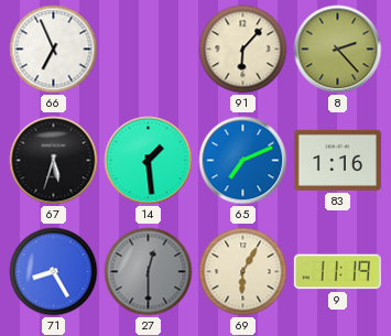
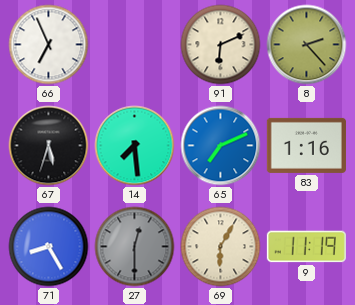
91: 6:07 -> 6:11
14: 1:29 -> 7:29
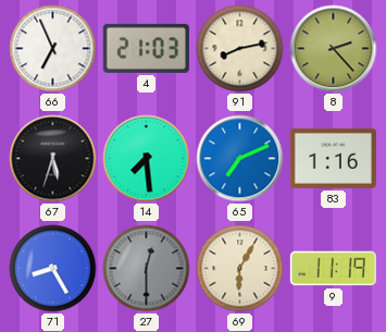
4: none -> 21:03
91: 6:11 -> 8:13
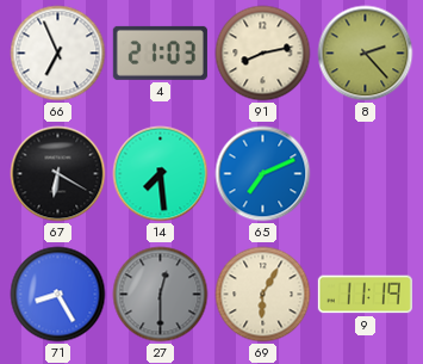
67: 5:33 -> 6:20
83: 1:16 -> none
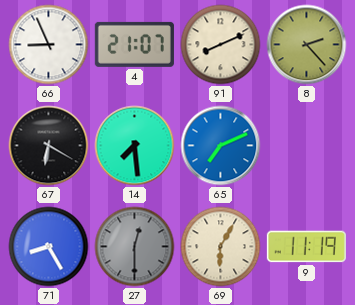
66: 6:56 -> 8:56
4: 21:03 -> 21:07
91: 8:13 -> 8:11
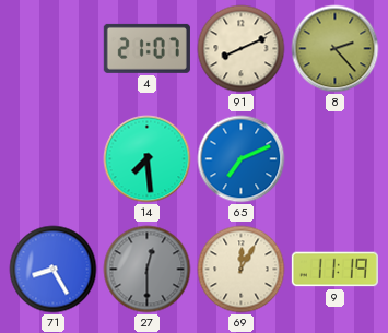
66: 8:56 -> none
67: 6:20 -> none
69: 6:05 -> 12:05
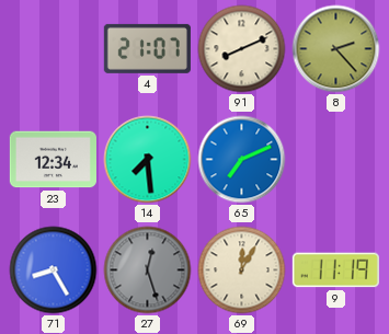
23: none -> 12:34
27: 12:30 -> 12:27
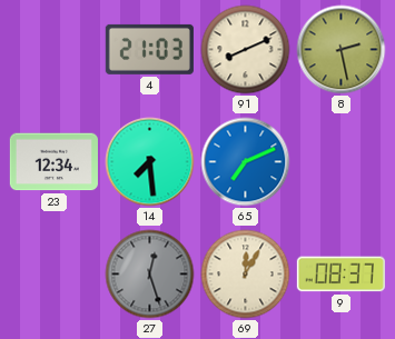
4: 21:07 -> 21:03
8: 2:23 -> 2:28
71: 8:25 -> none
9: 11:19 -> 08:37
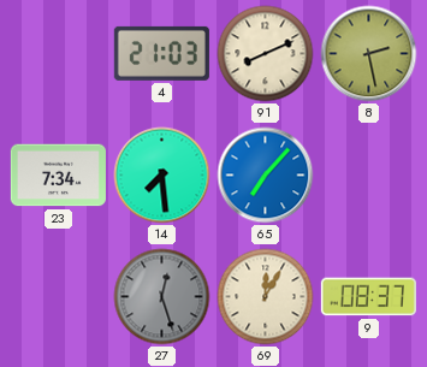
23: 12:34 -> 7:34
65: 7:11 -> 7:07
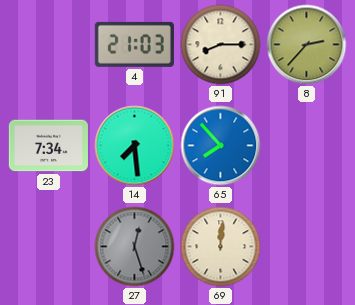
91: 8:11 -> 8:15
8: 2:28 -> 2:37
65: 7:07 -> 7:53
69: 12:05 -> 12:01
9: 08:37 -> none
